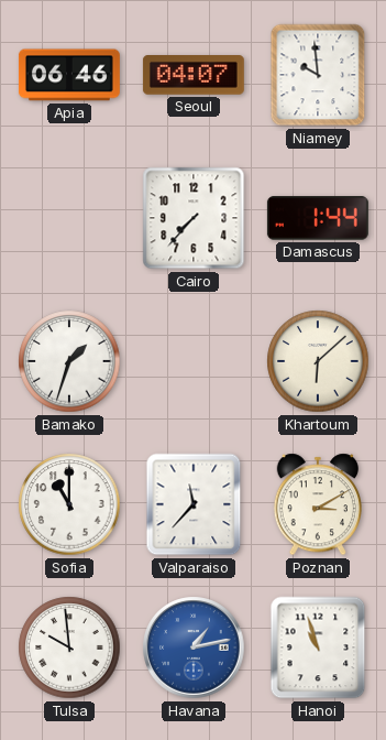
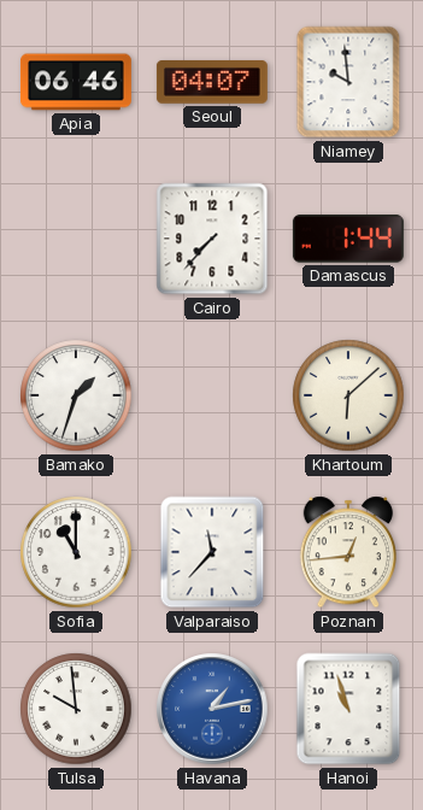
Poznan: 3:10 -> 12:44
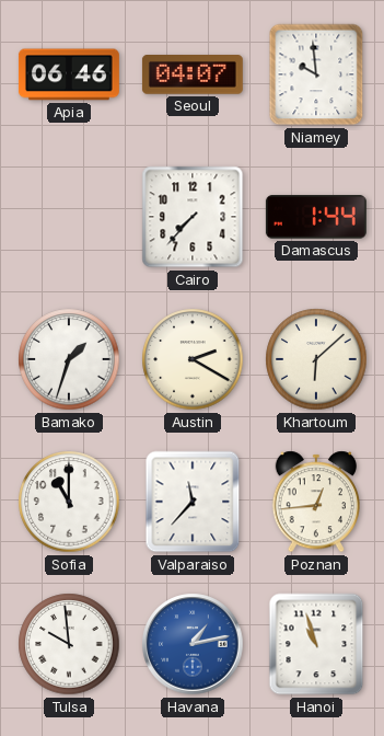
Austin: none -> 2:20
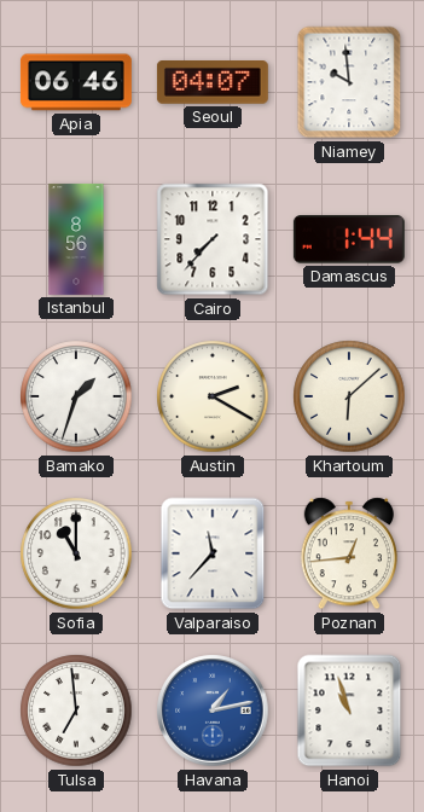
Istanbul: none -> 8:56
Tulsa: 9:59 -> 6:59
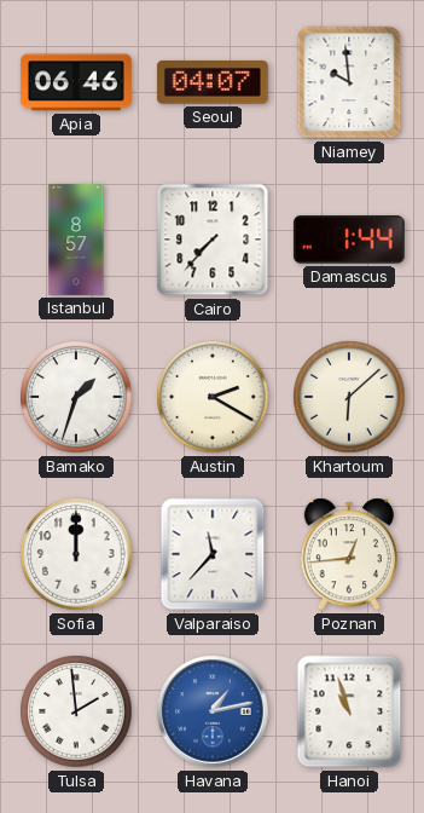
Istanbul: 8:56 -> 8:57
Sofia: 11:00 -> 12:00
Tulsa: 6:59 -> 1:59
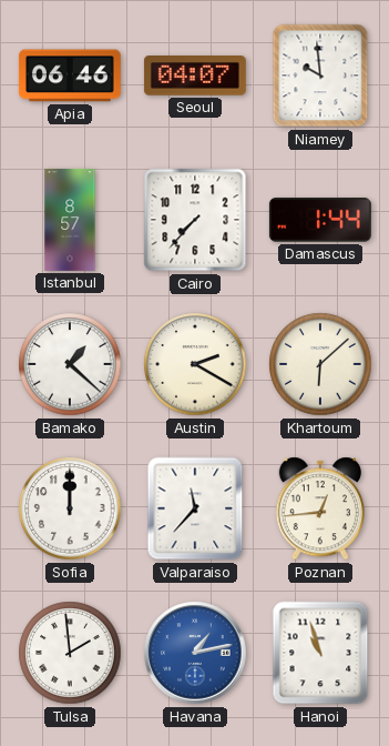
Bamako: 1:33 -> 1:22
